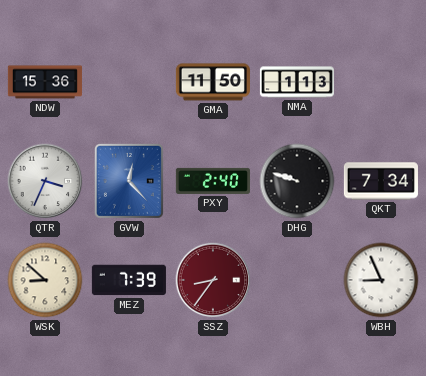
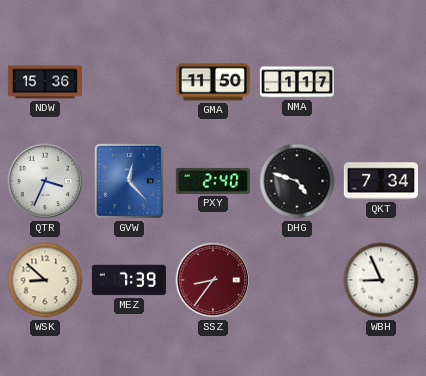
NMA: 1:13 -> 1:17
DHG: 9:48 -> 4:48
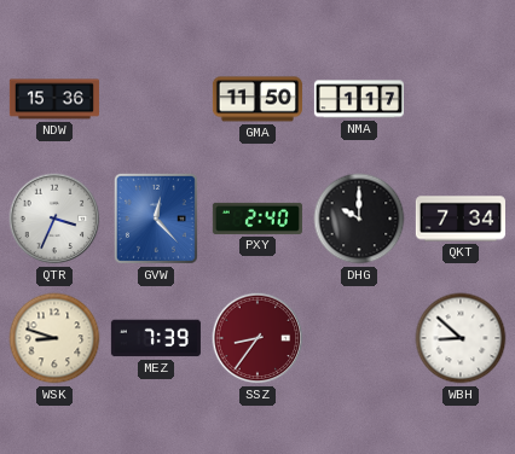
DHG: 4:48 -> 10:00
WSK: 8:52 -> 8:48
WBH: 8:56 -> 8:52
